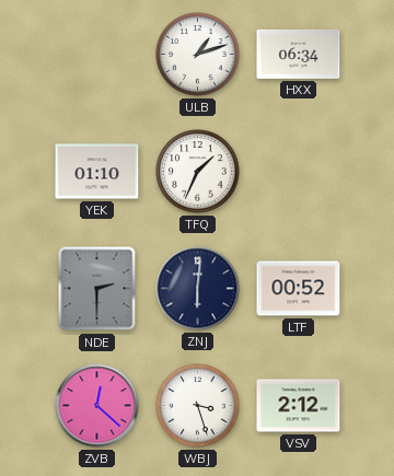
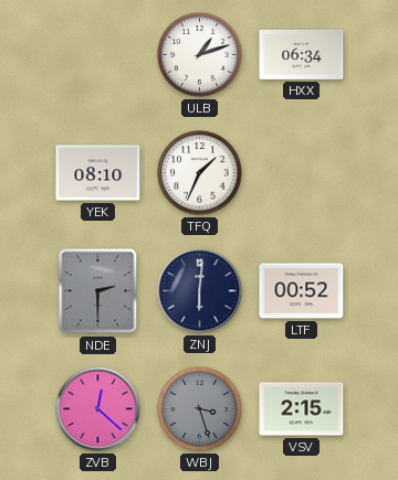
YEK: 01:10 -> 08:10
WBJ dial: white -> grey
VSV: 2:12 -> 2:15
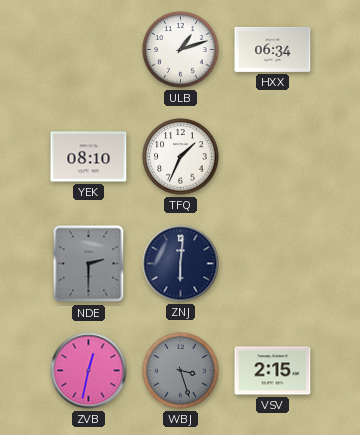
LTF: 00:52 -> none
ZVB: 12:22 -> 12:32
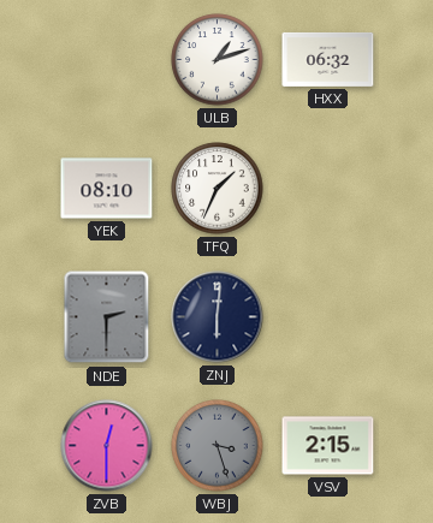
HXX: 06:34 -> 06:32
ZVB: 12:32 -> 12:30
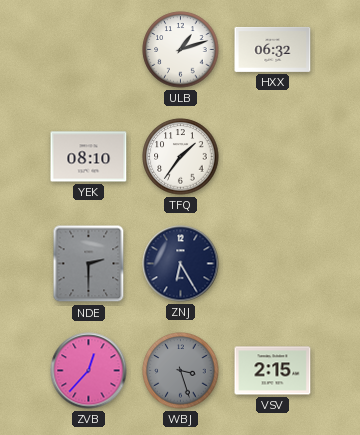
TFQ: 1:34 -> 1:36
ZNJ: 6:01 -> 6:25
ZVB: 12:30 -> 12:37
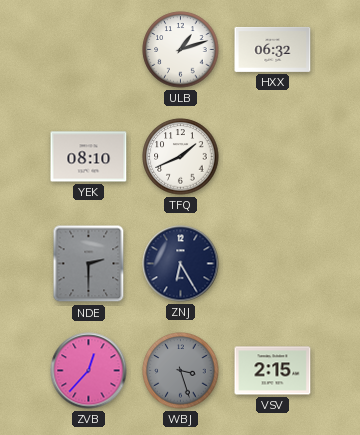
TFQ: 1:36 -> 1:41
